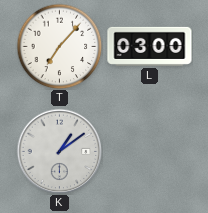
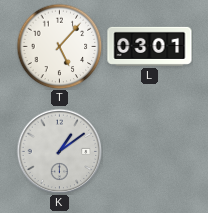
T: 7:07 -> 5:07
L: 03:00 -> 03:01
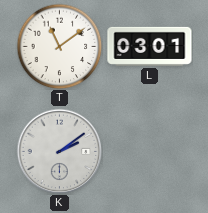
T: 5:07 -> 11:09
K: 1:09 -> 2:09
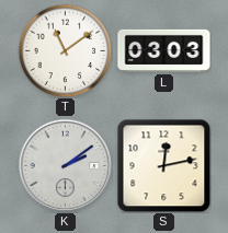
L: 03:01 -> 03:03
S: none -> 12:13
